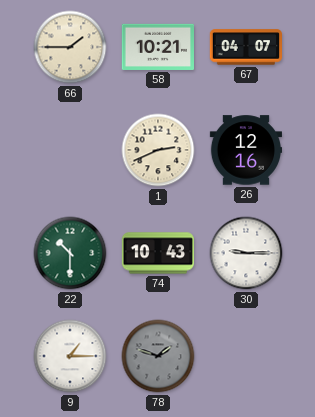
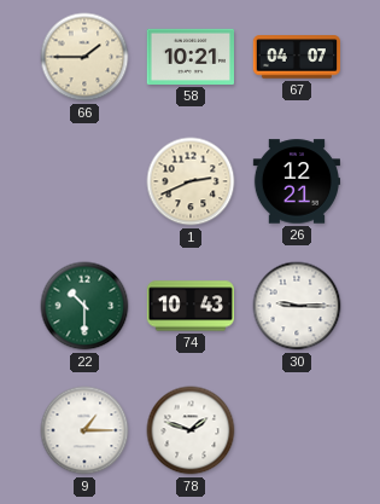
26: 12:16 -> 12:21
78 dial: grey -> white
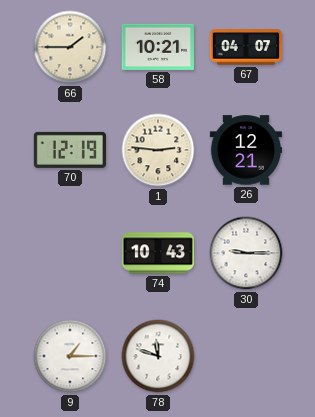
70: none -> 12:19
1: 2:41 -> 2:46
22: 10:30 -> none
78: 1:48 -> 11:48
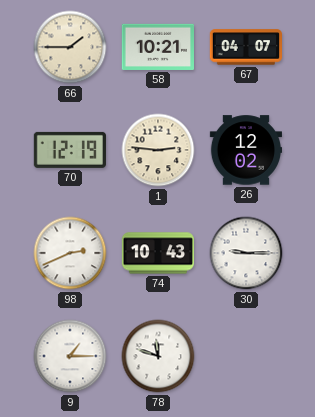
26: 12:21 -> 12:02
98: none -> 2:41
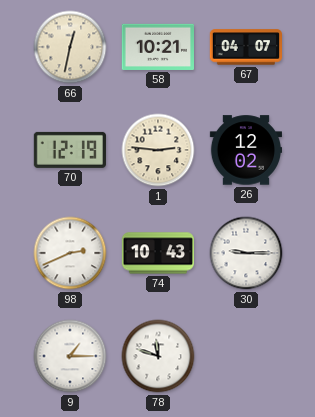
66: 1:45 -> 12:32
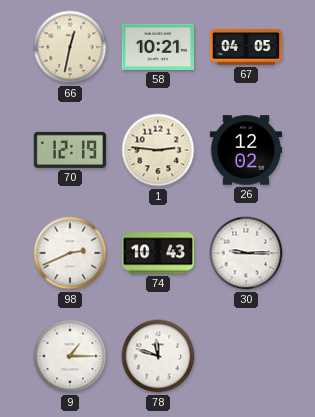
67: 04:07 -> 04:05
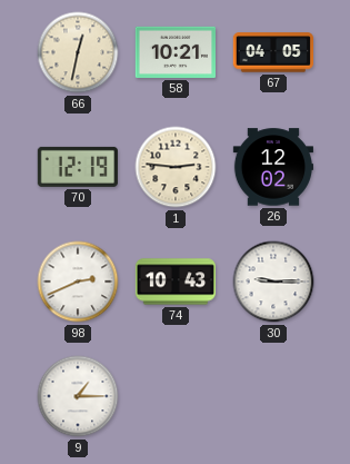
78: 11:48 -> none
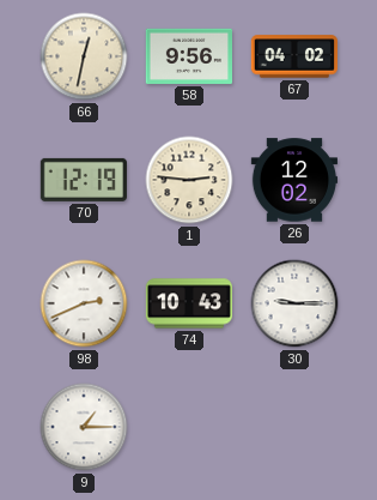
58: 10:21 -> 9:56
67: 04:05 -> 04:02
